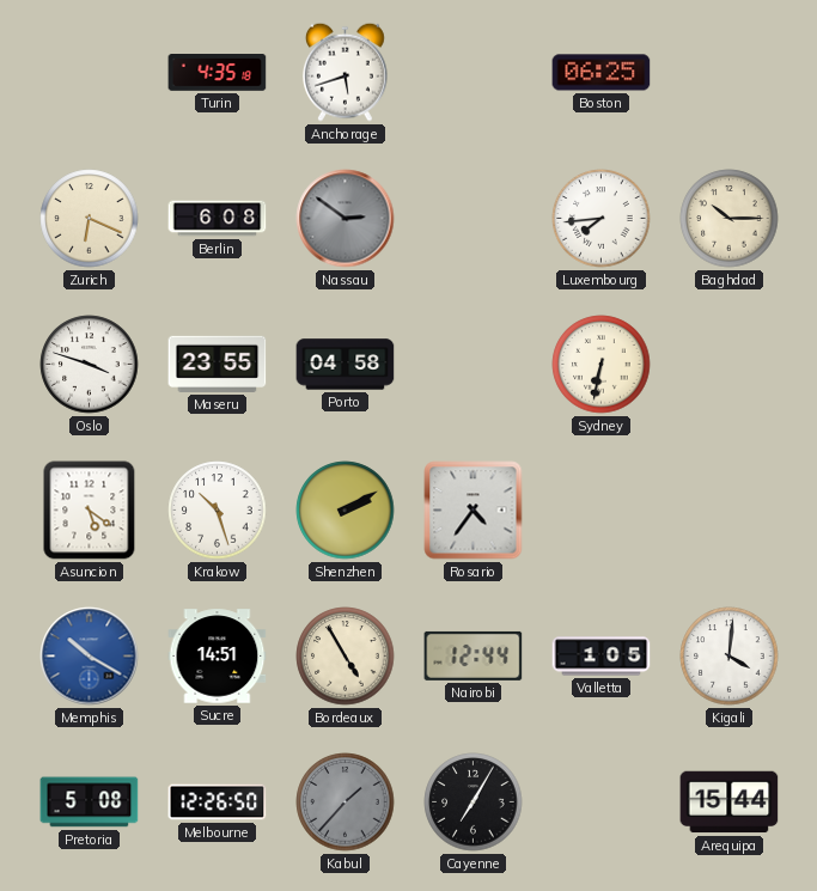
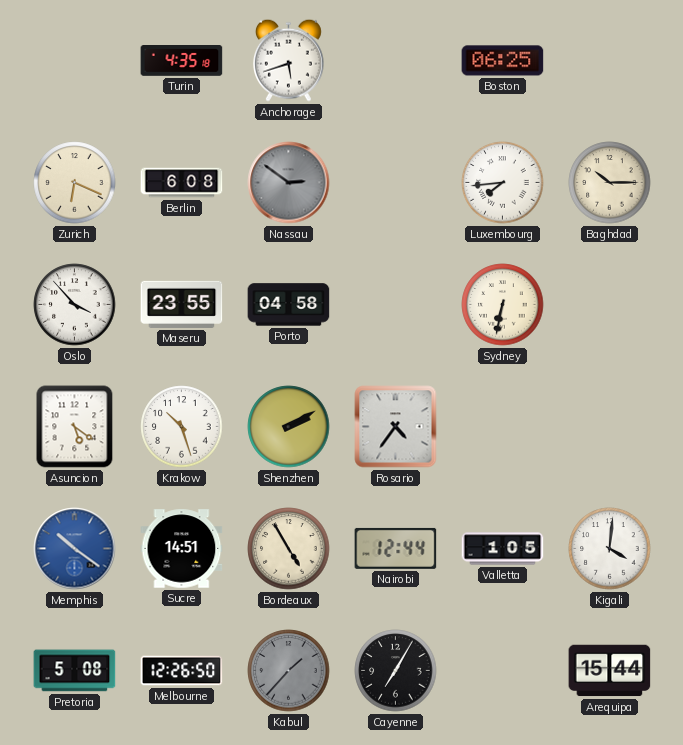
Oslo: 3:48 -> 3:53
Memphis: 10:20 -> 10:21
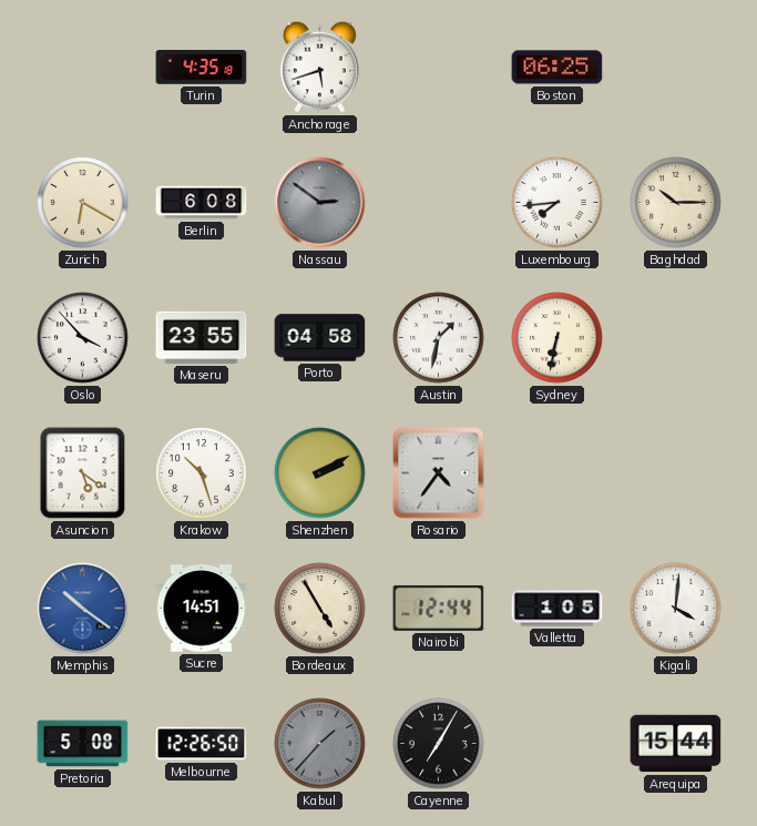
Zurich: 6:19 -> 6:20
Austin: none -> 1:32
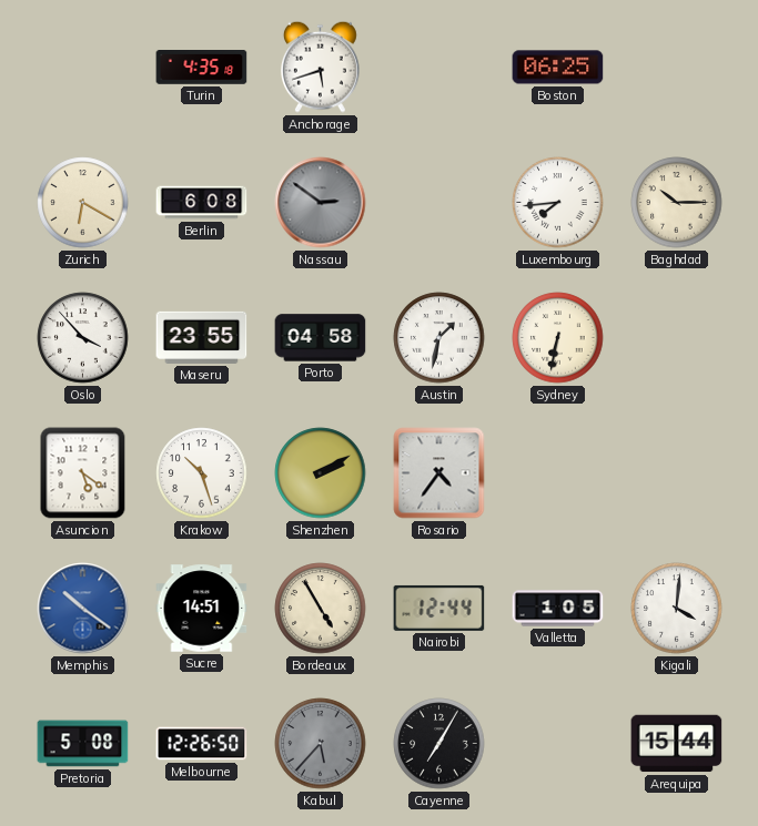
Kabul: 1:37 -> 5:37
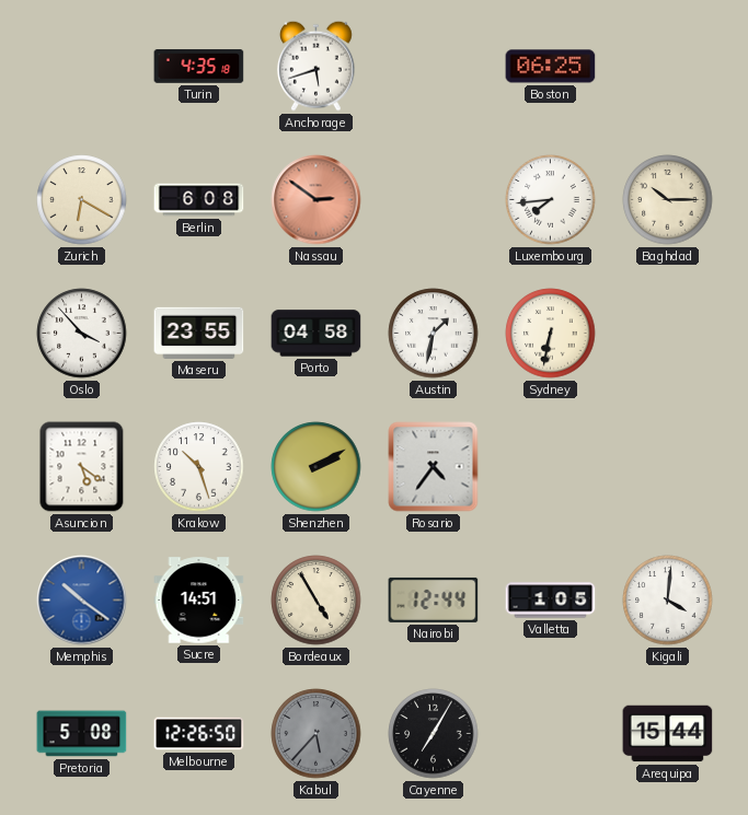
Nassau dial: grey -> salmon
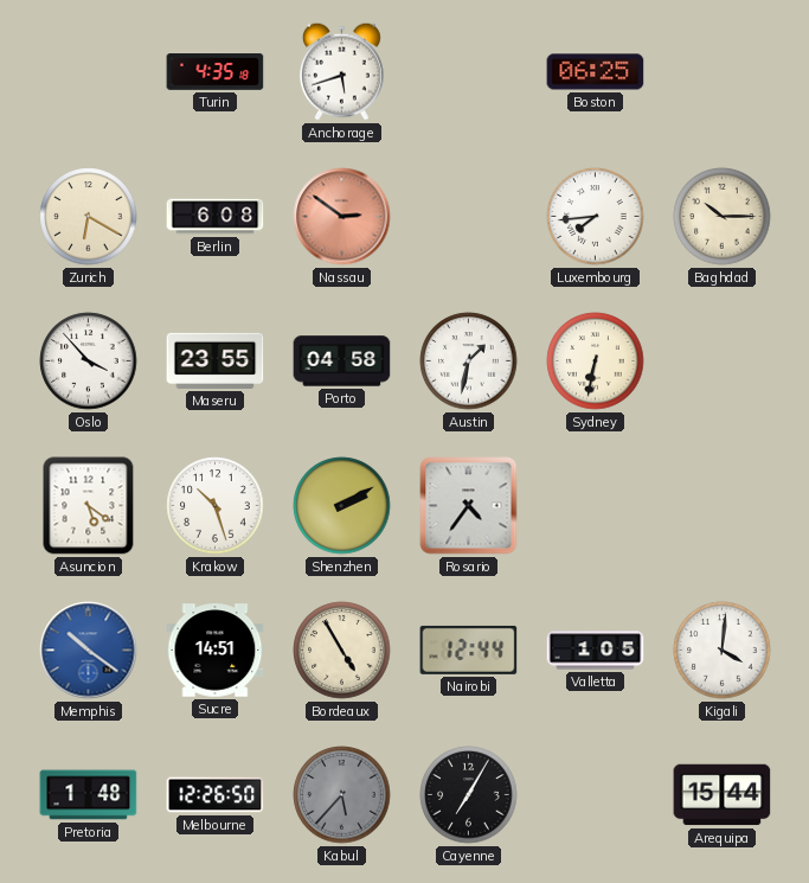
Pretoria: 5:08 -> 1:48
